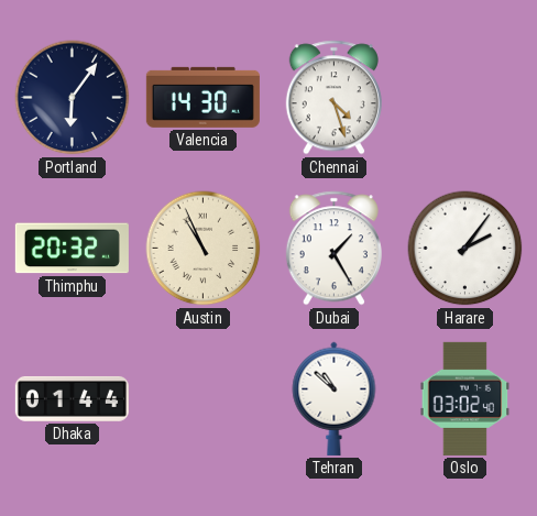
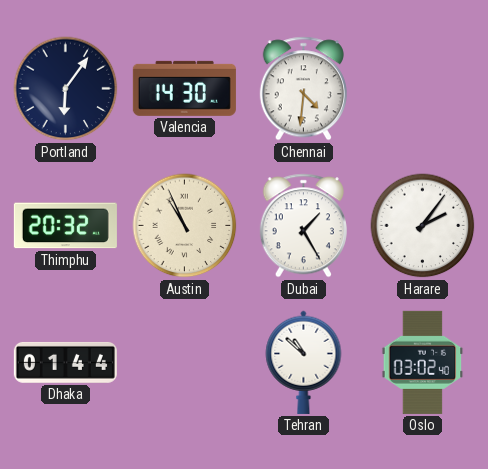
Chennai: 4:27 -> 4:31
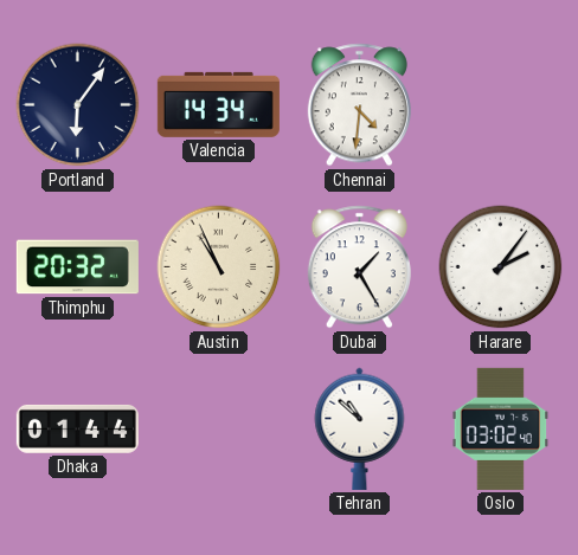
Valencia: 14:30 -> 14:34
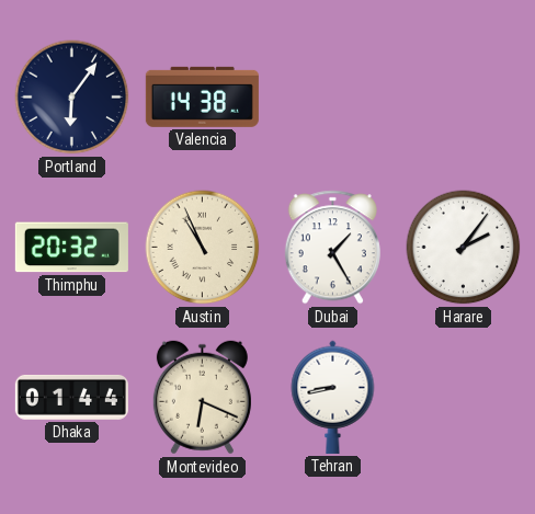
Valencia: 14:34 -> 14:38
Chennai: 4:31 -> none
Montevideo: none -> 6:19
Tehran: 10:52 -> 8:43
Oslo: 03:02 -> none
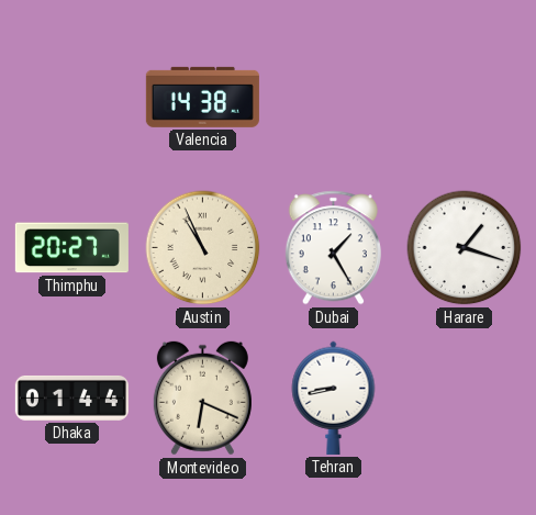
Portland: 6:06 -> none
Thimphu: 20:32 -> 20:27
Harare: 2:06 -> 1:18
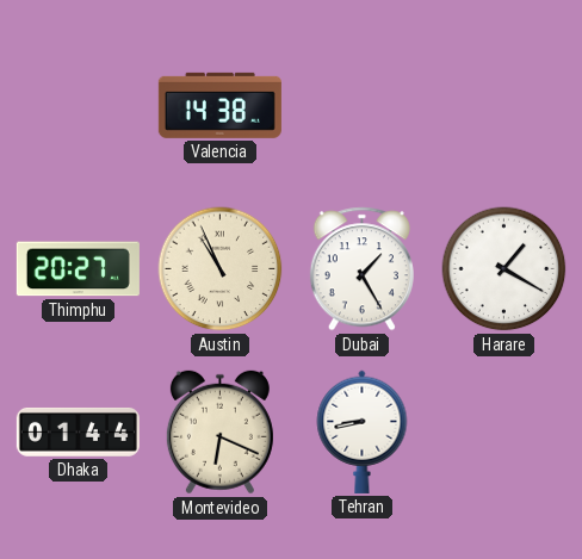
Harare: 1:18 -> 1:20
